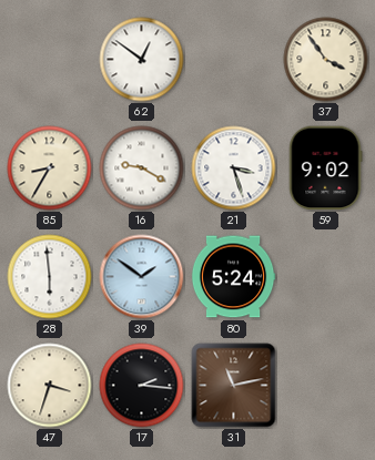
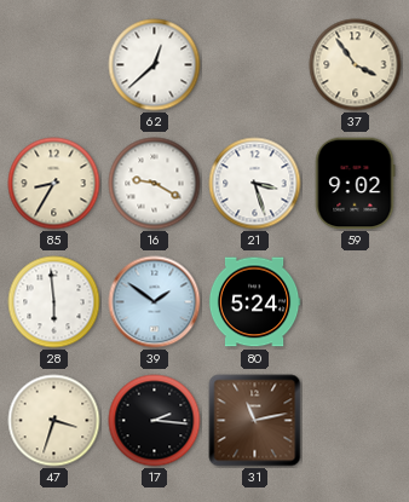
62: 12:51 -> 12:38
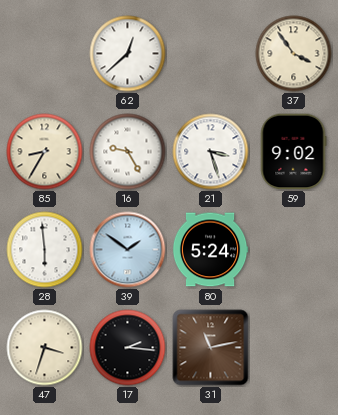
16: 9:20 -> 9:25
